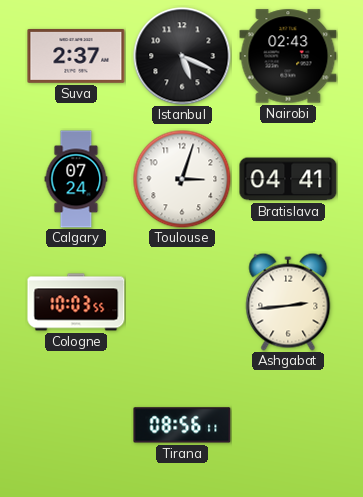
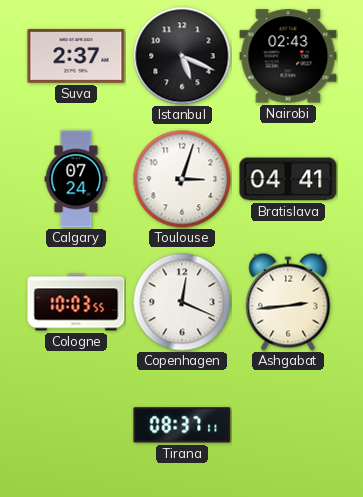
Copenhagen: none -> 12:19
Tirana: 08:56 -> 08:37
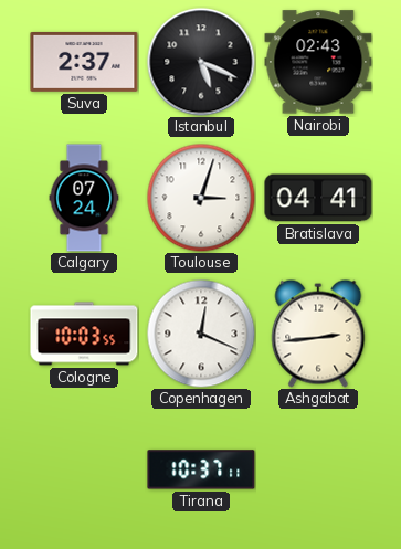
Tirana: 08:37 -> 10:37
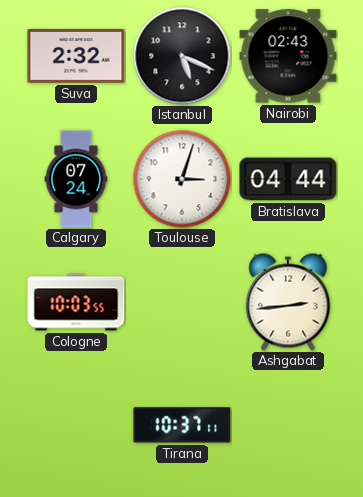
Suva: 2:37 -> 2:32
Bratislava: 04:41 -> 04:44
Copenhagen: 12:19 -> none
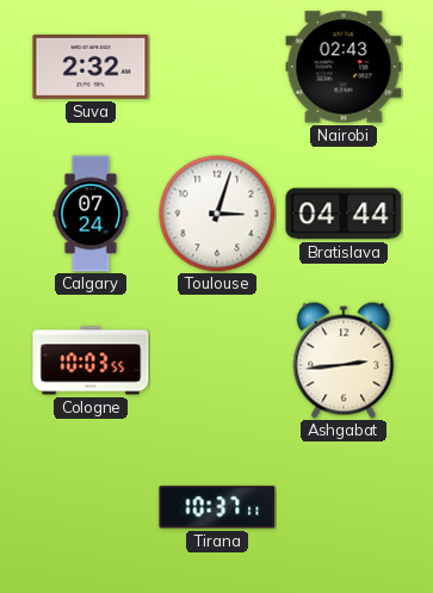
Istanbul: 5:19 -> none
